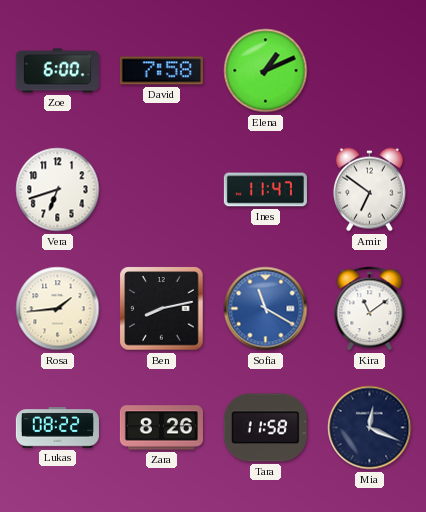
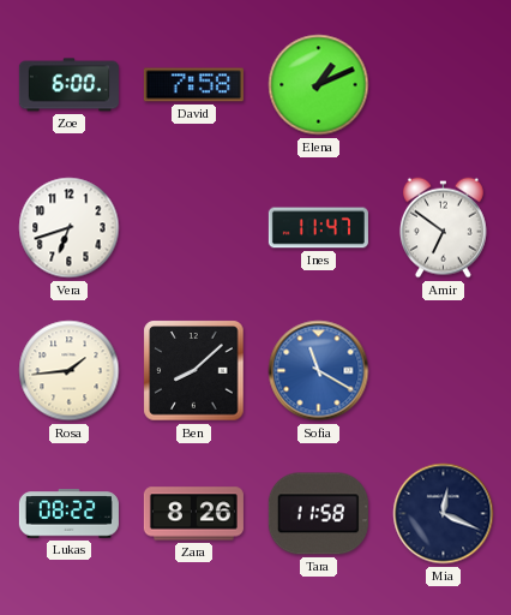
Ben: 8:13 -> 8:08
Kira: 11:09 -> none
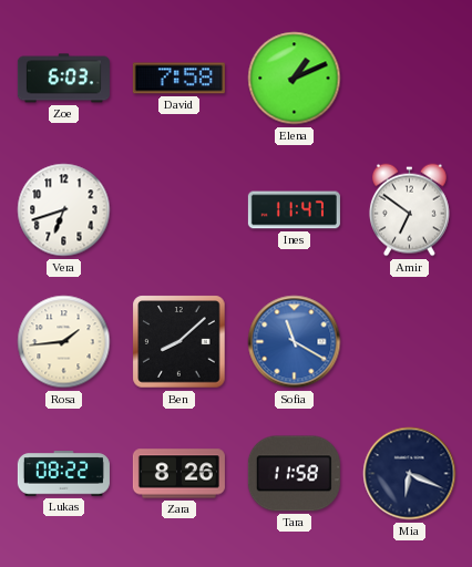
Zoe: 6:00 -> 6:03
Mia: 12:19 -> 6:19
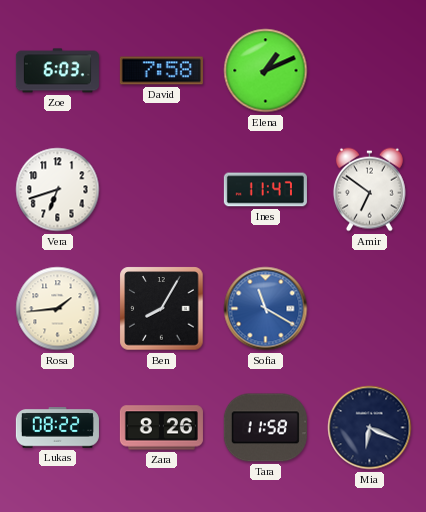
Ben: 8:08 -> 8:05
